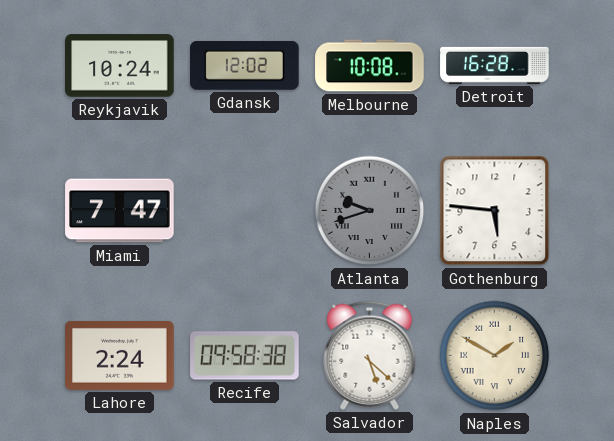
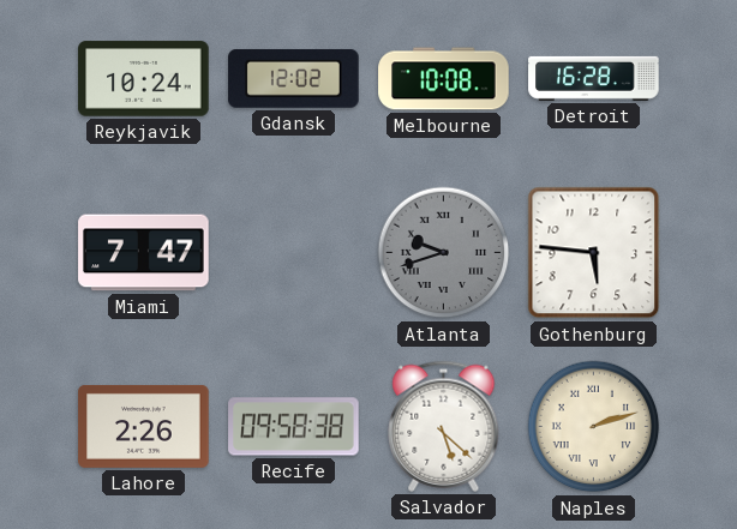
Lahore: 2:24 -> 2:26
Naples: 1:50 -> 2:12
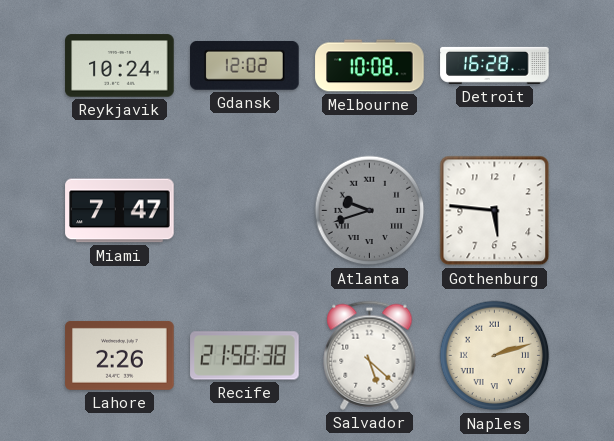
Recife: 09:58 -> 21:58
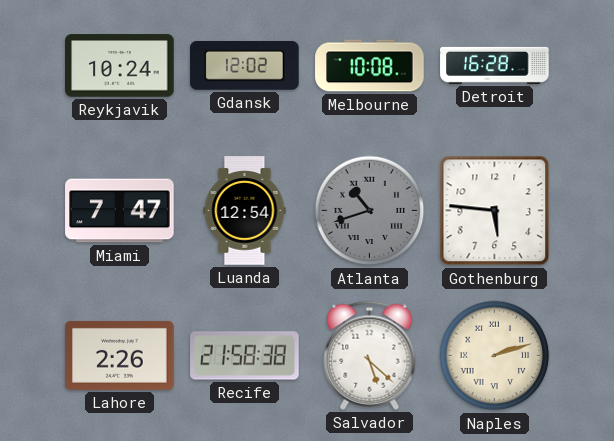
Luanda: none -> 12:54
Atlanta: 9:42 -> 10:42
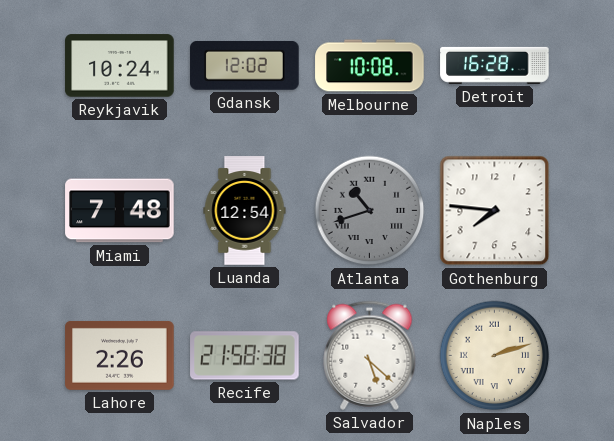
Miami: 7:47 -> 7:48
Gothenburg: 5:46 -> 7:46
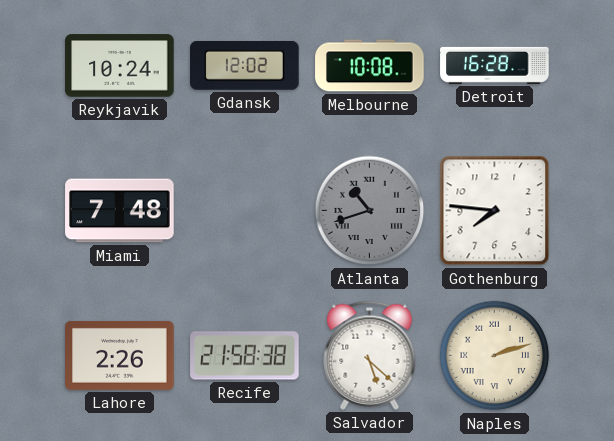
Luanda: 12:54 -> none
